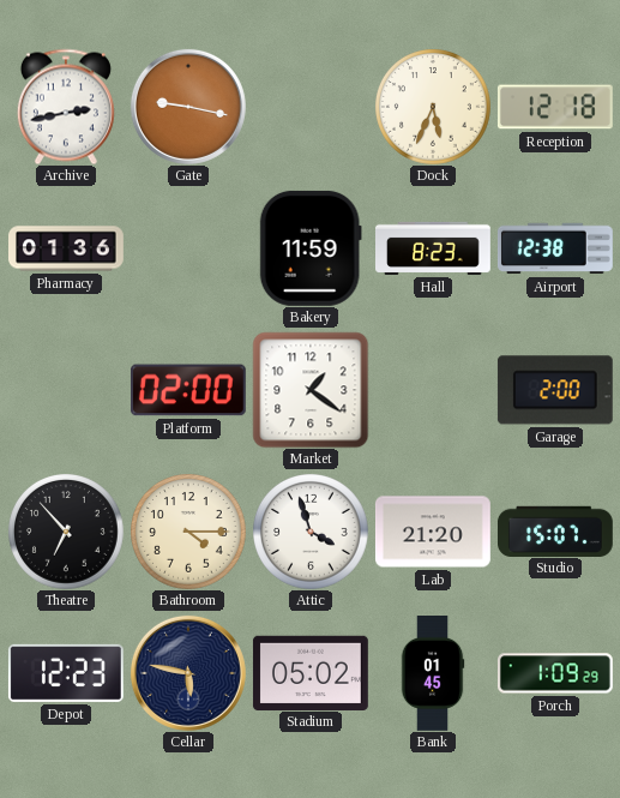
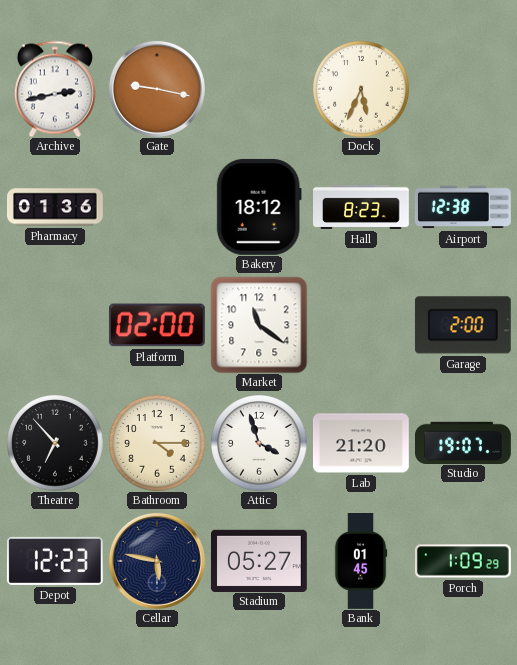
Reception: 12:18 -> none
Bakery: 11:59 -> 18:12
Market: 1:21 -> 11:21
Studio: 15:07 -> 19:07
Stadium: 05:02 -> 05:27
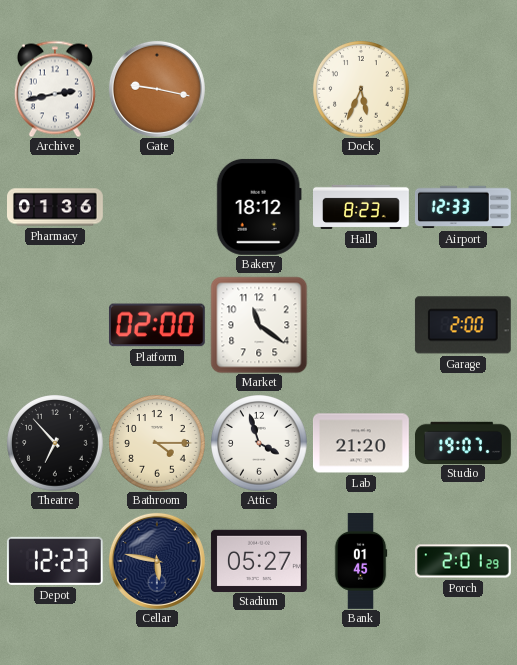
Airport: 12:38 -> 12:33
Porch: 1:09 -> 2:01
